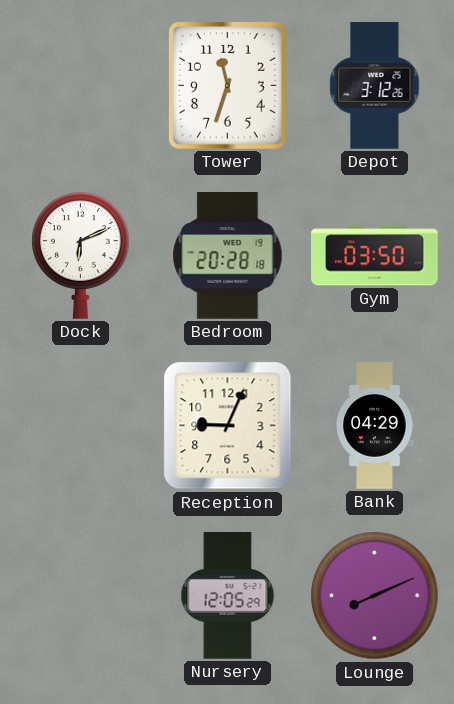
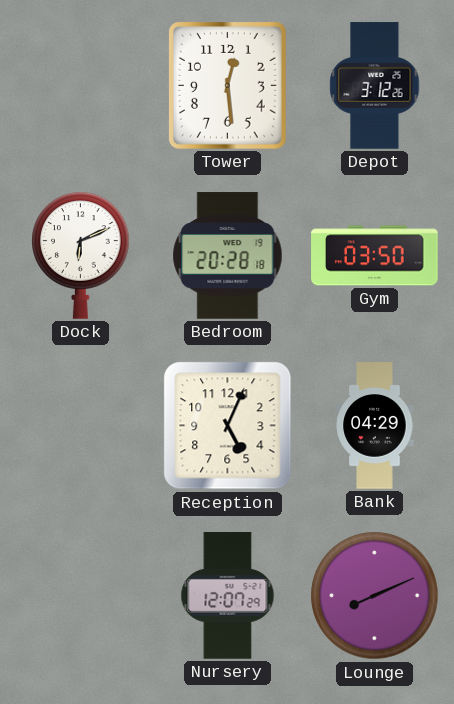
Tower: 11:33 -> 12:29
Reception: 9:04 -> 5:04
Nursery: 12:05 -> 12:07
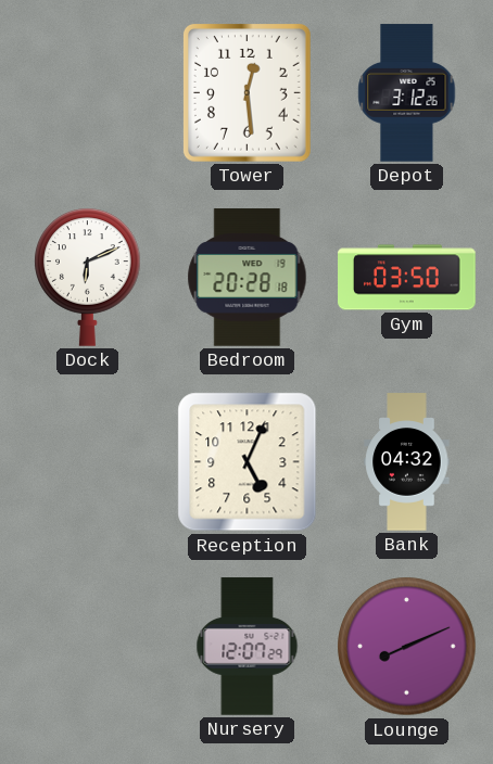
Bank: 04:29 -> 04:32
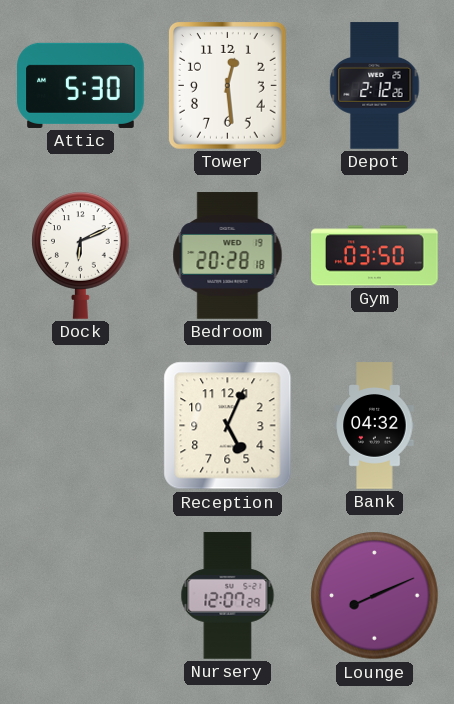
Attic: none -> 5:30
Depot: 3:12 -> 2:12
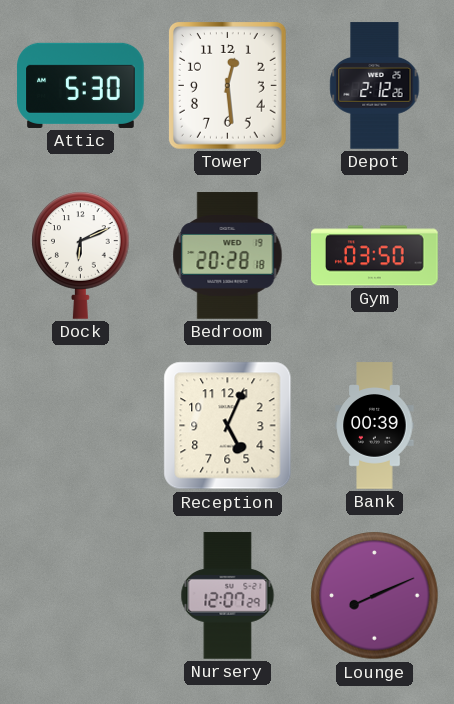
Bank: 04:32 -> 00:39
